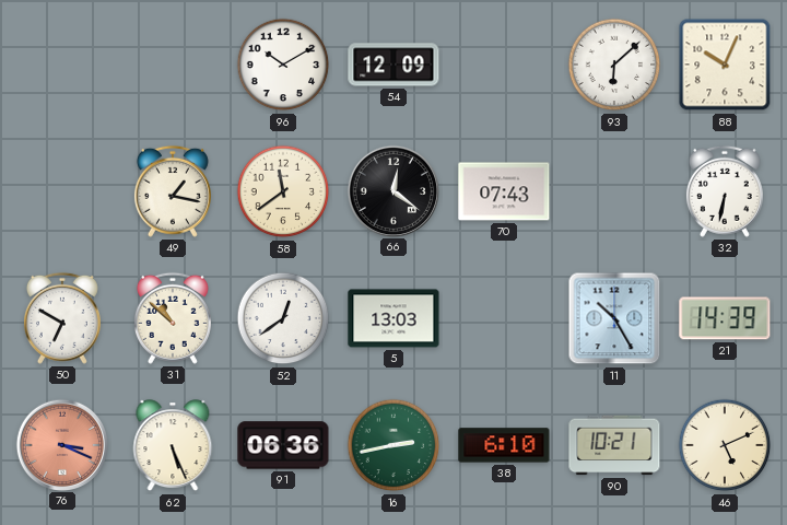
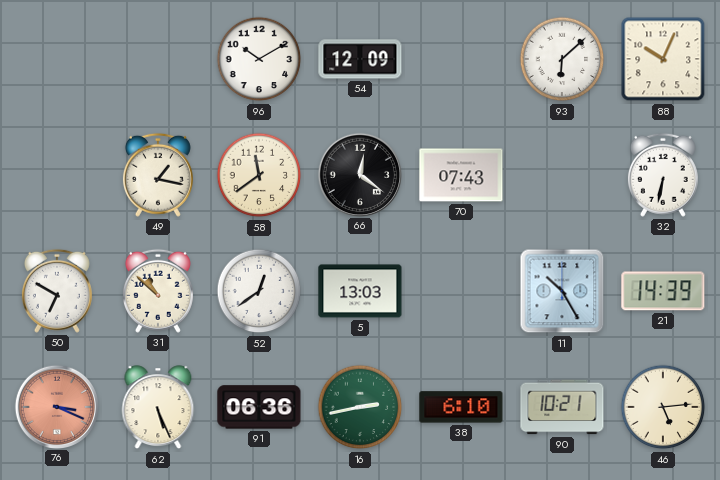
46: 5:11 -> 5:14
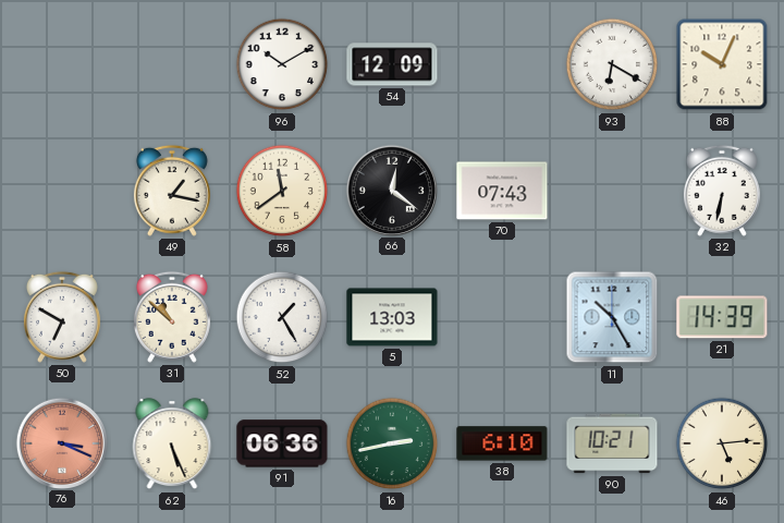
93: 6:08 -> 6:20
52: 12:39 -> 1:25
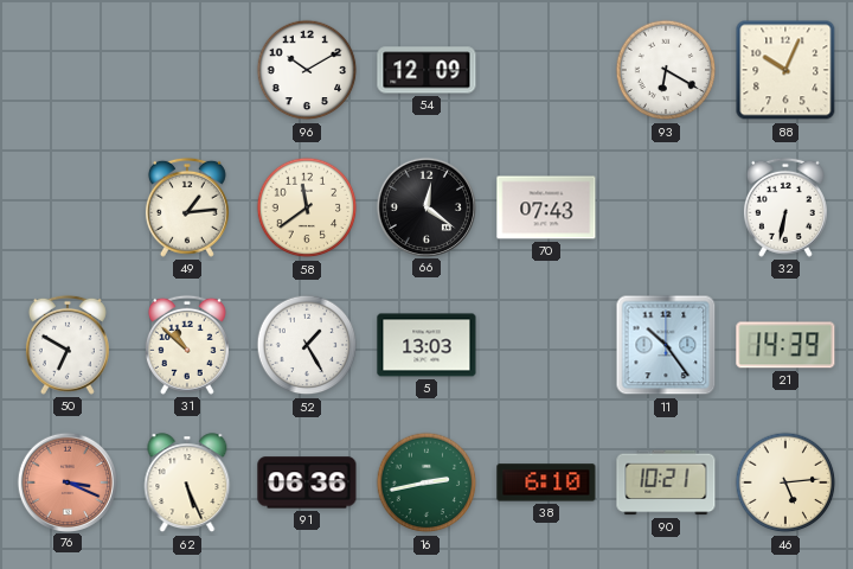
49: 1:17 -> 1:14
11: 10:25 -> 10:24
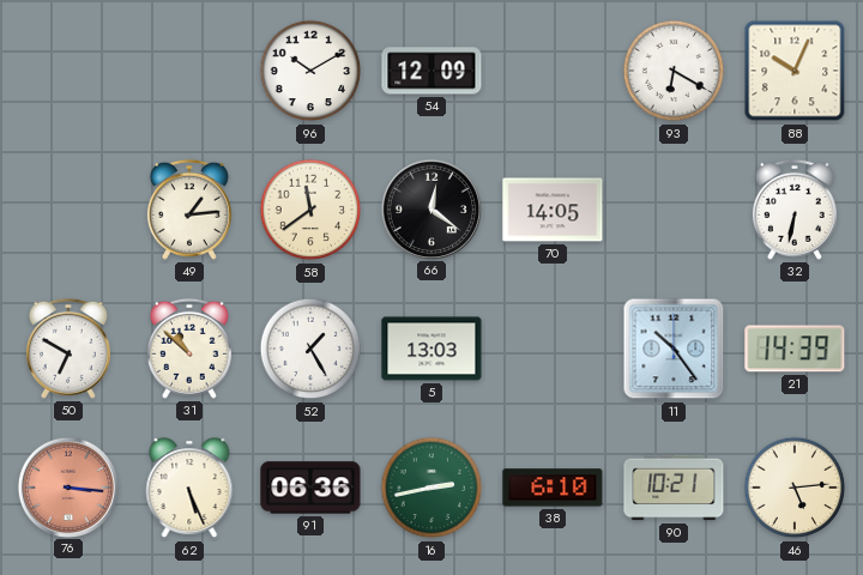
70: 07:43 -> 14:05
76: 3:19 -> 3:16
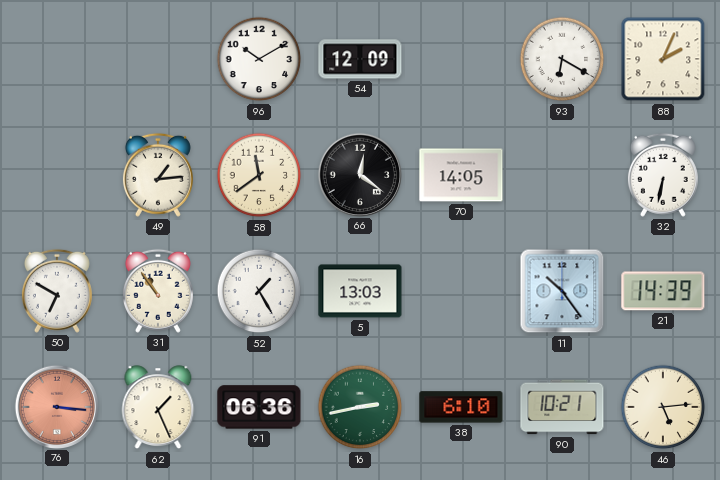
88: 10:04 -> 2:04
31: 10:52 -> 10:54
62: 5:26 -> 1:26
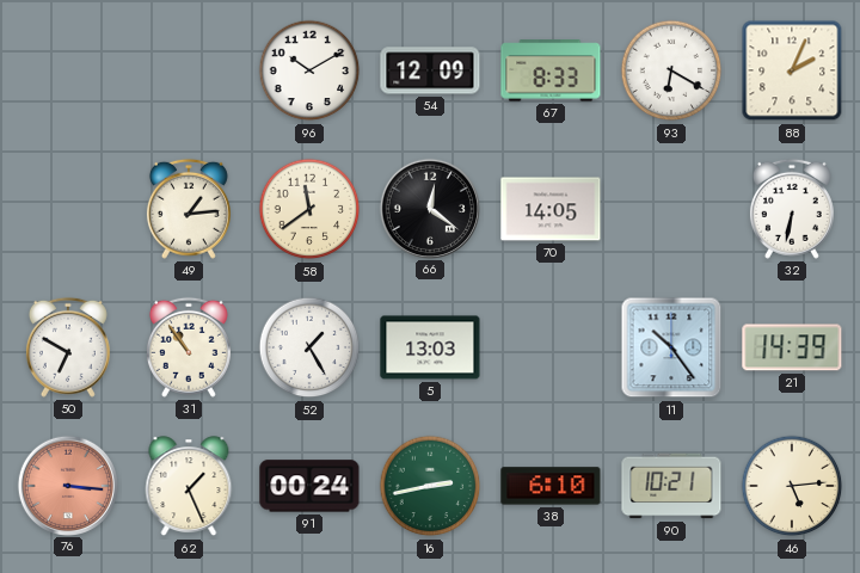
67: none -> 8:33
91: 06:36 -> 00:24
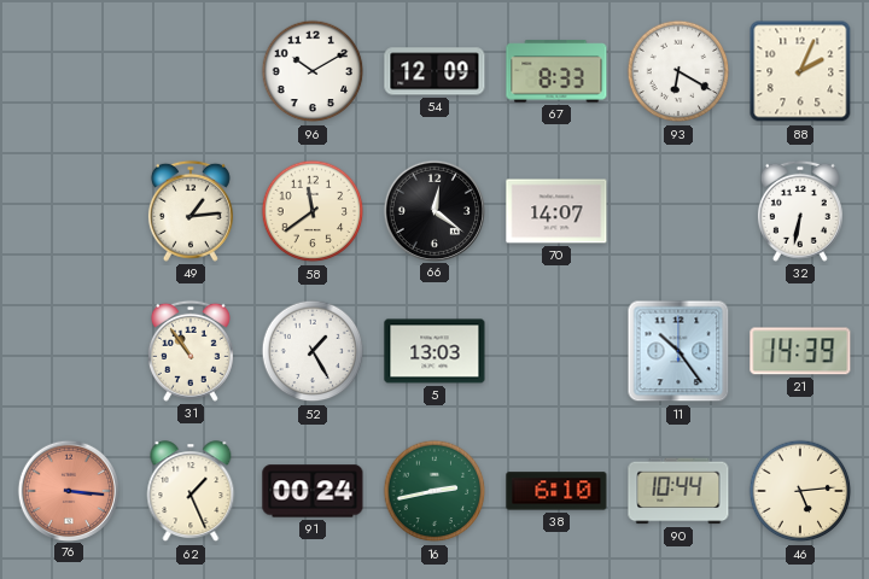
70: 14:05 -> 14:07
50: 6:50 -> none
90: 10:21 -> 10:44
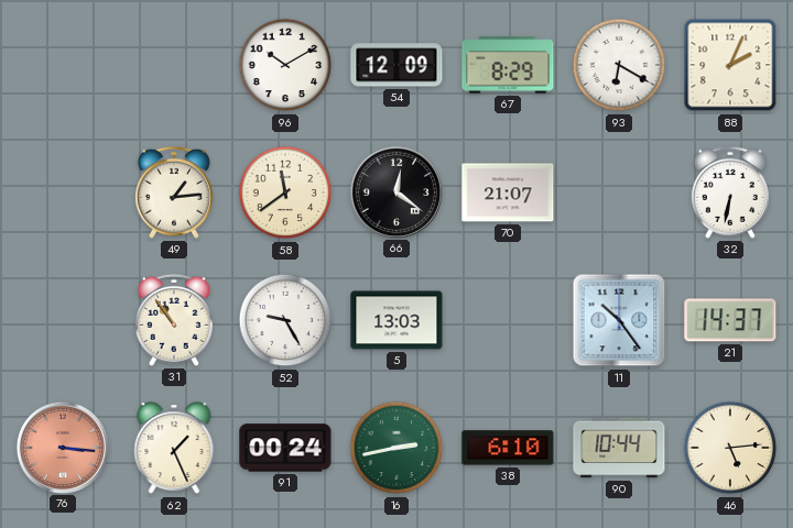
67: 8:33 -> 8:29
70: 14:07 -> 21:07
52: 1:25 -> 9:25
21: 14:39 -> 14:37
